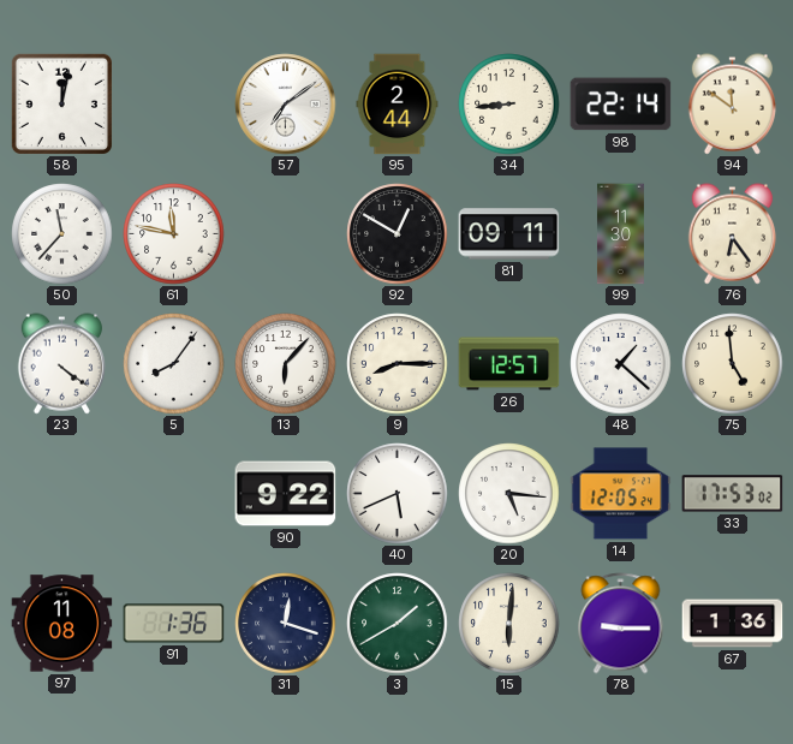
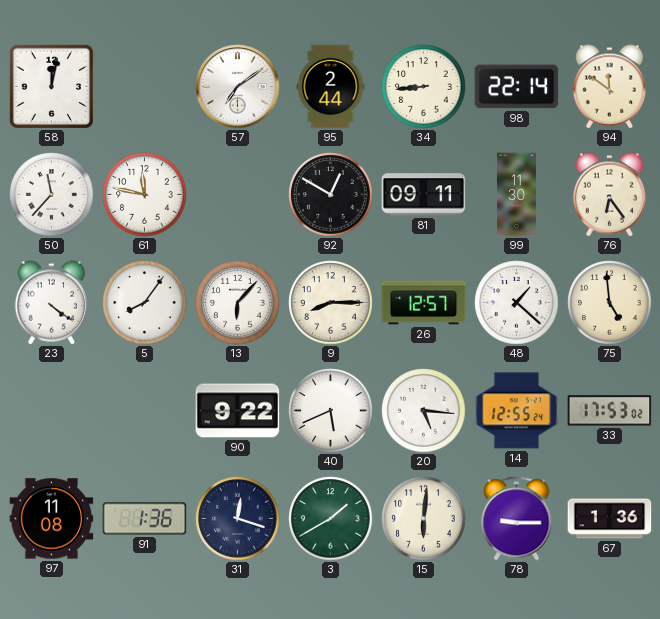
14: 12:05 -> 12:55
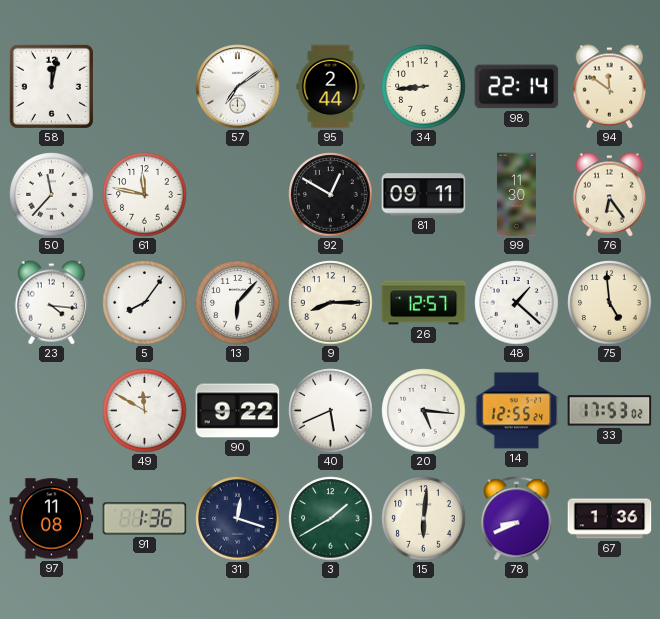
23: 4:21 -> 4:16
49: none -> 11:50
78: 9:15 -> 8:41
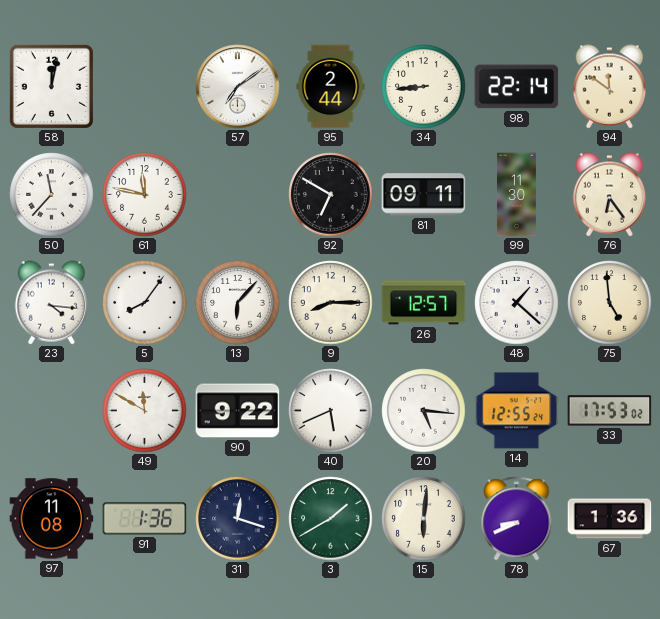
92: 12:50 -> 6:50
